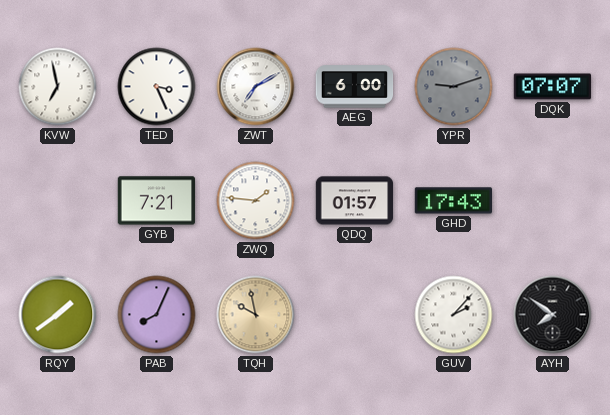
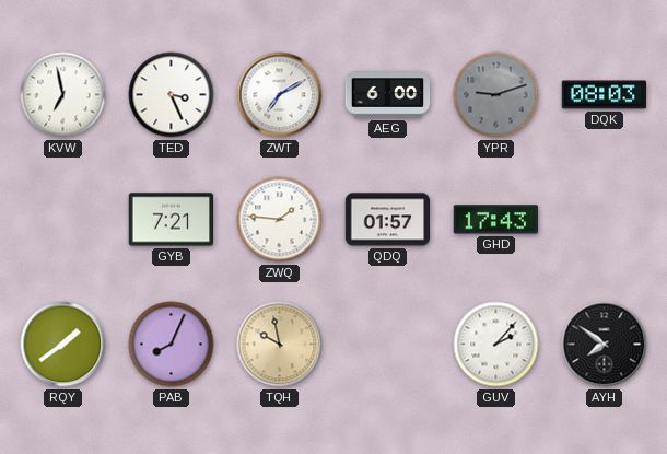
DQK: 07:07 -> 08:03
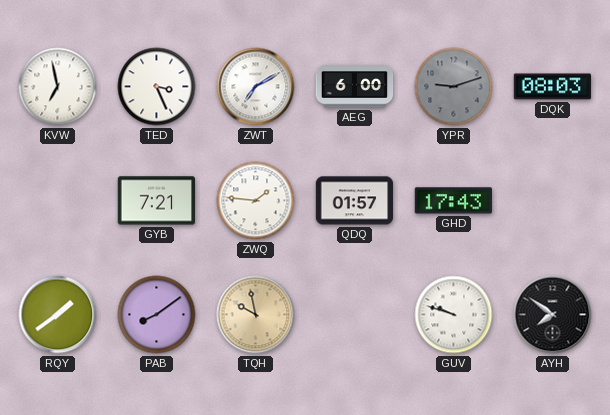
PAB: 8:04 -> 8:09
GUV: 2:07 -> 9:48
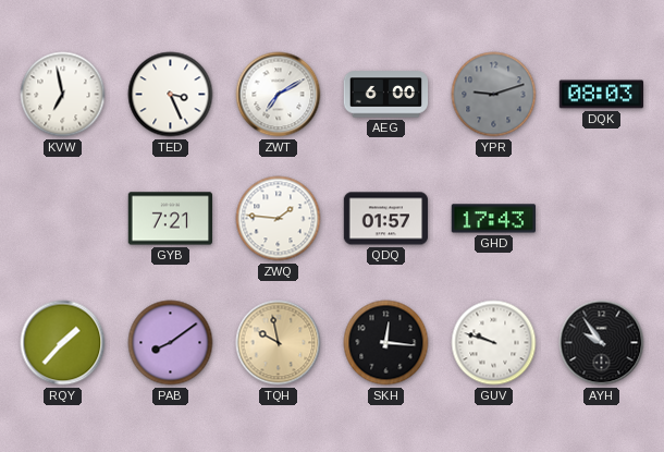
RQY: 1:39 -> 1:37
SKH: none -> 12:16
AYH: 7:51 -> 9:54
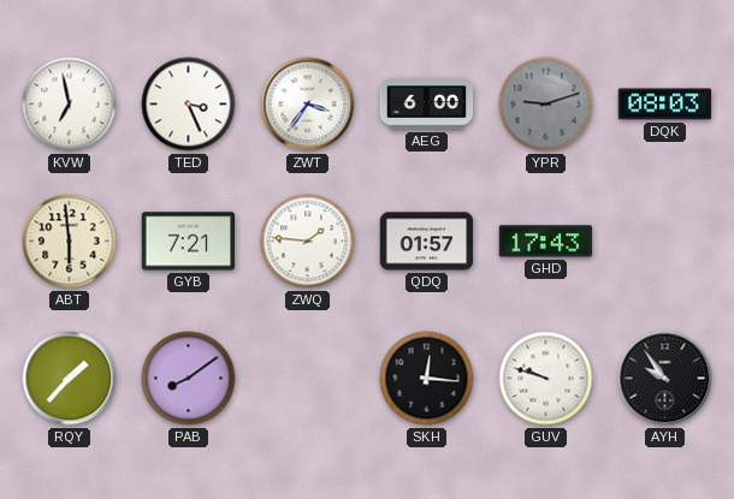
ZWT: 7:10 -> 3:36
ABT: none -> 5:59
TQH: 9:58 -> none
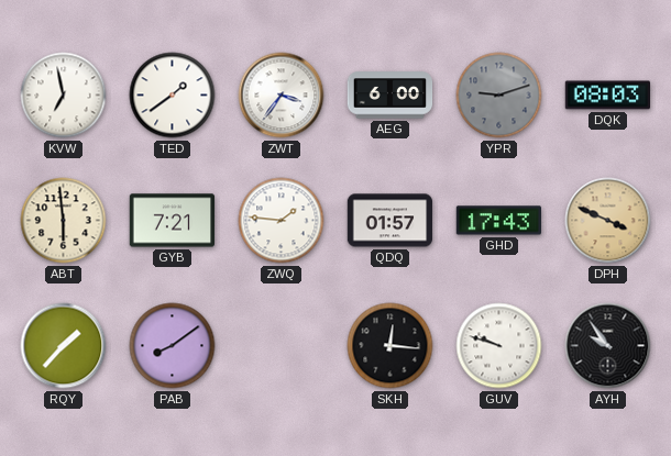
TED: 3:26 -> 1:39
DPH: none -> 3:49
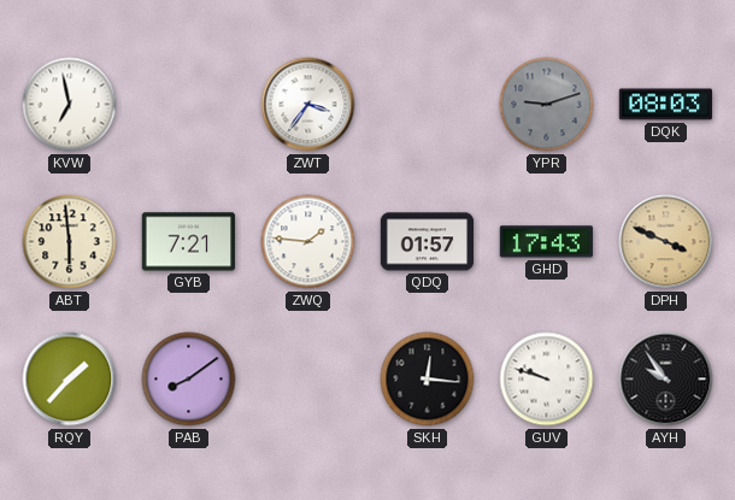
TED: 1:39 -> none
AEG: 6:00 -> none
